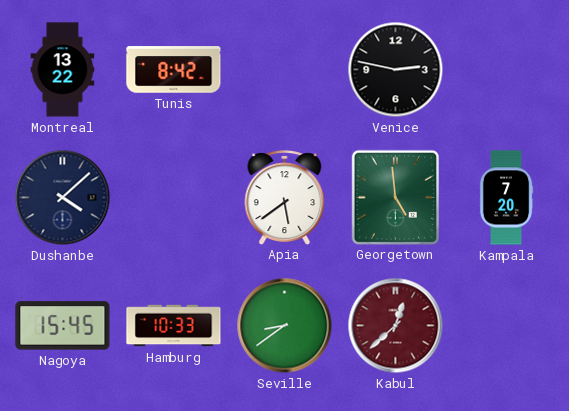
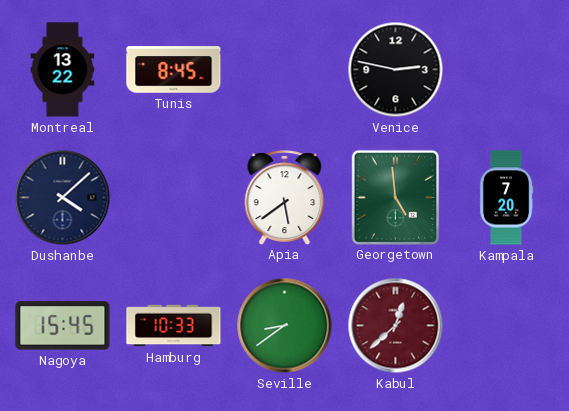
Tunis: 8:42 -> 8:45
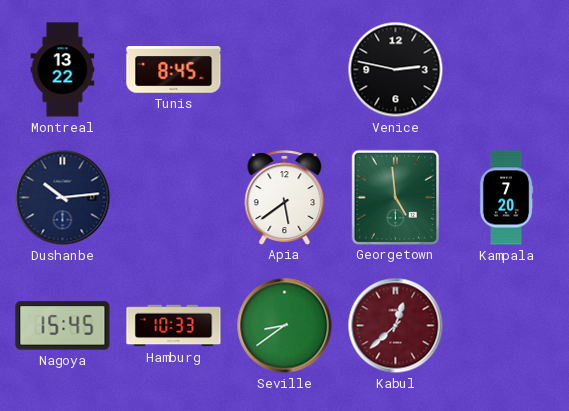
Dushanbe: 4:08 -> 10:14
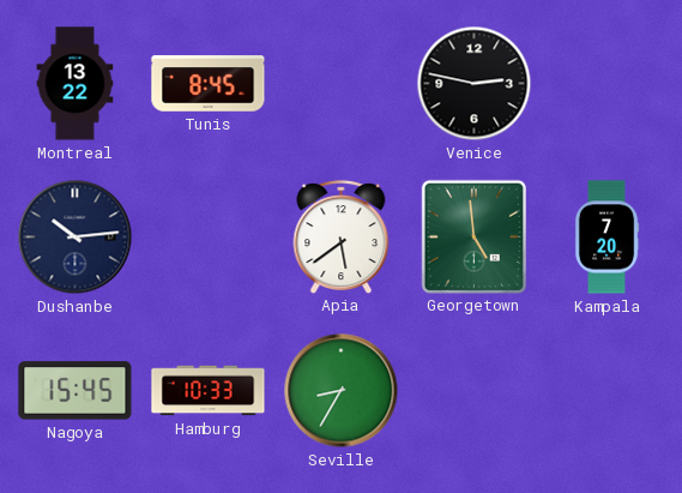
Seville: 8:39 -> 8:35
Kabul: 12:38 -> none
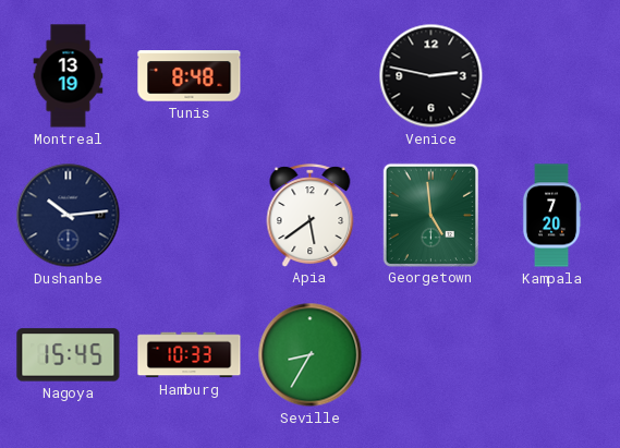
Montreal: 13:22 -> 13:19
Tunis: 8:45 -> 8:48
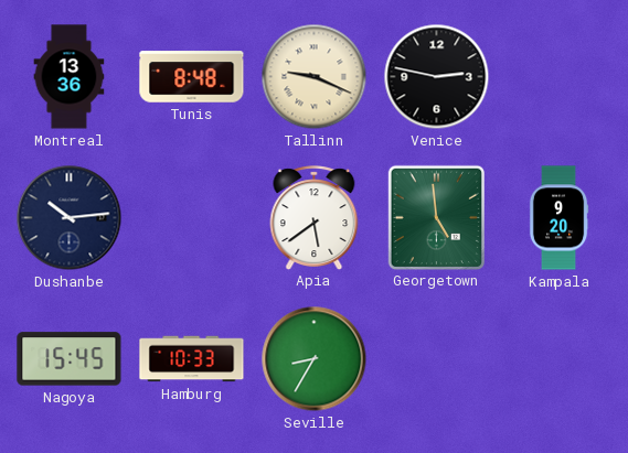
Montreal: 13:19 -> 13:36
Tallinn: none -> 9:19
Kampala: 7:20 -> 9:20
